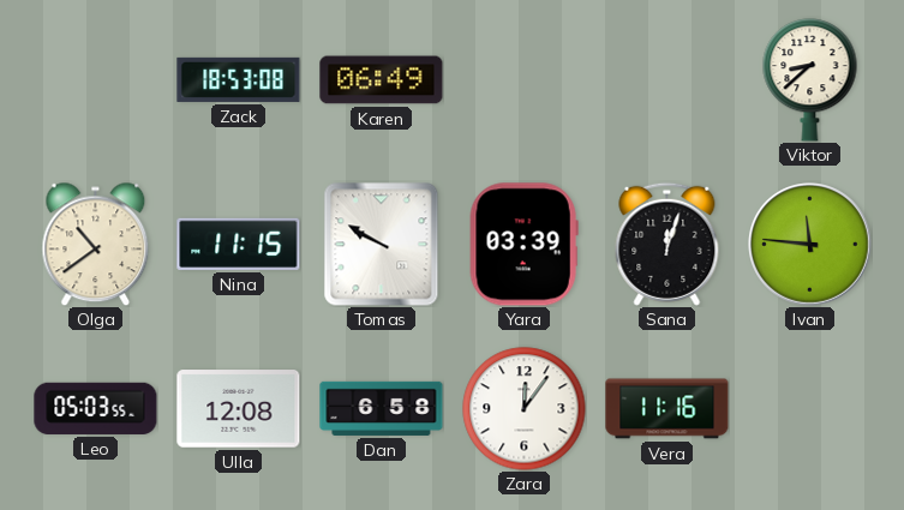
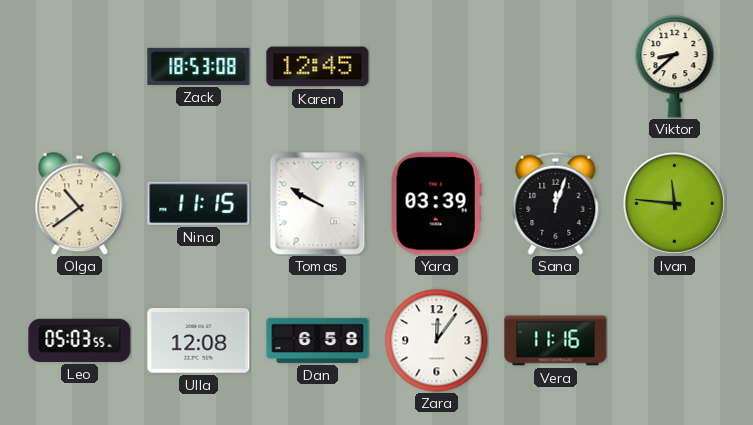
Karen: 06:49 -> 12:45
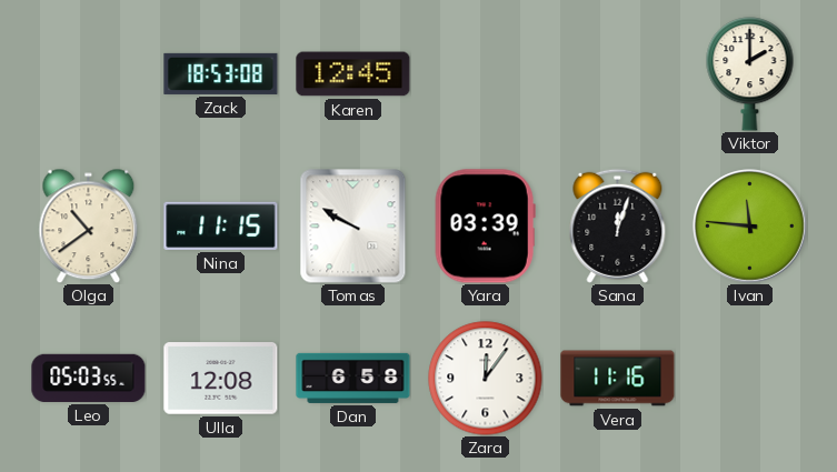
Viktor: 8:38 -> 2:00
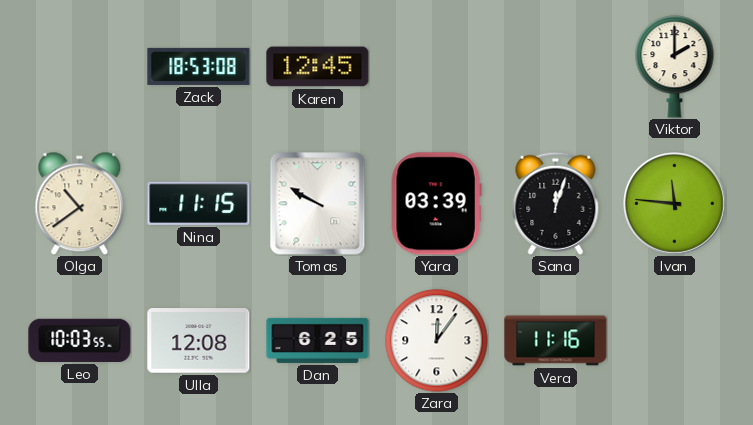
Leo: 05:03 -> 10:03
Dan: 6:58 -> 6:25
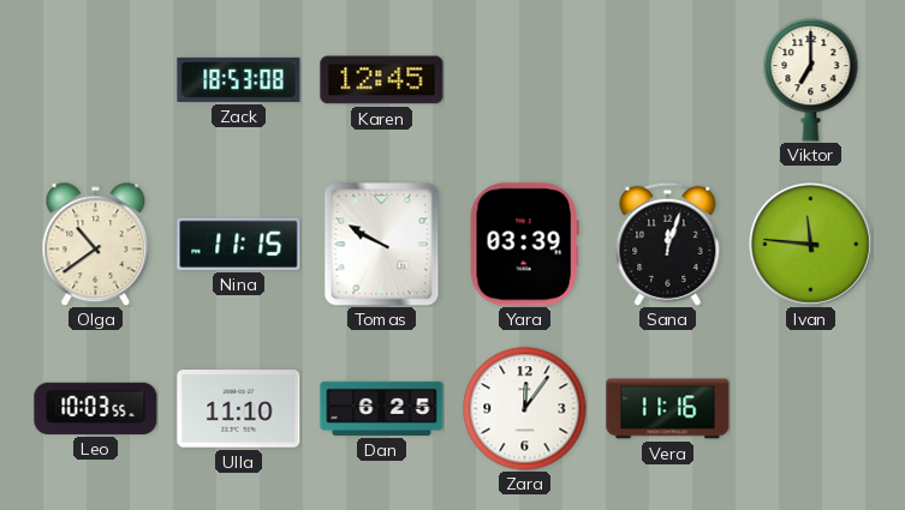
Viktor: 2:00 -> 7:00
Ulla: 12:08 -> 11:10
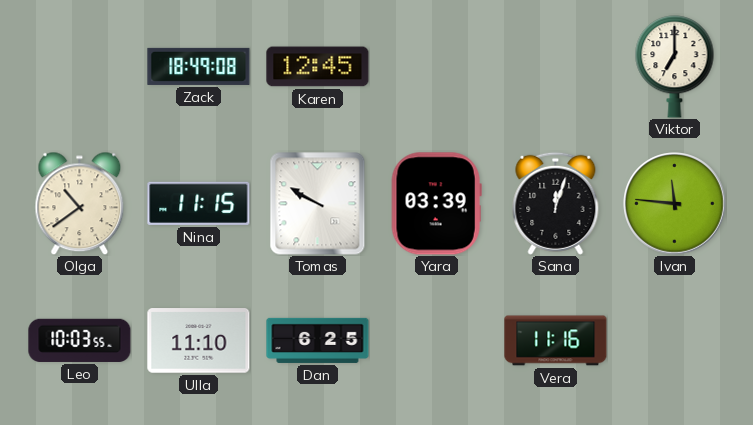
Zack: 18:53 -> 18:49
Zara: 12:06 -> none
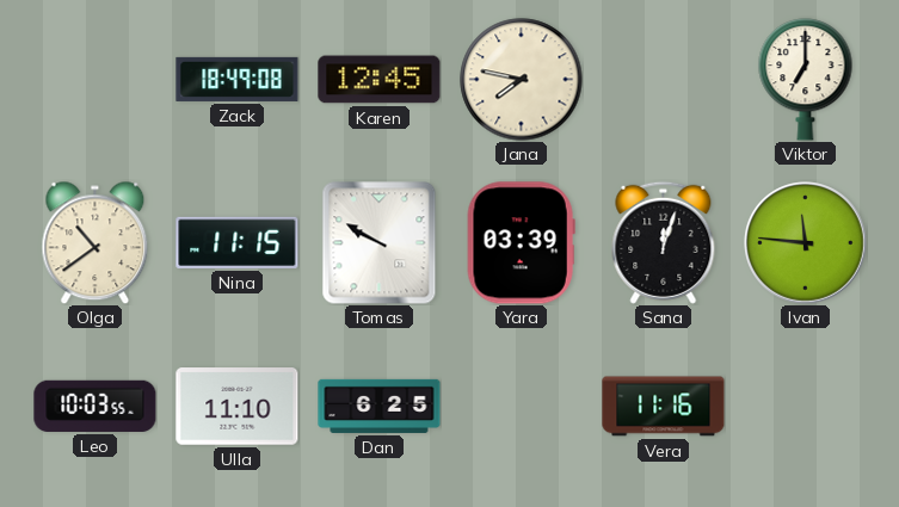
Jana: none -> 7:47
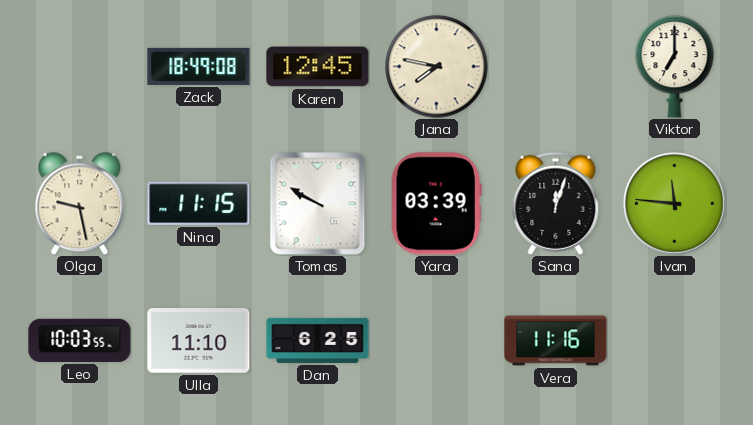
Olga: 10:39 -> 9:28
